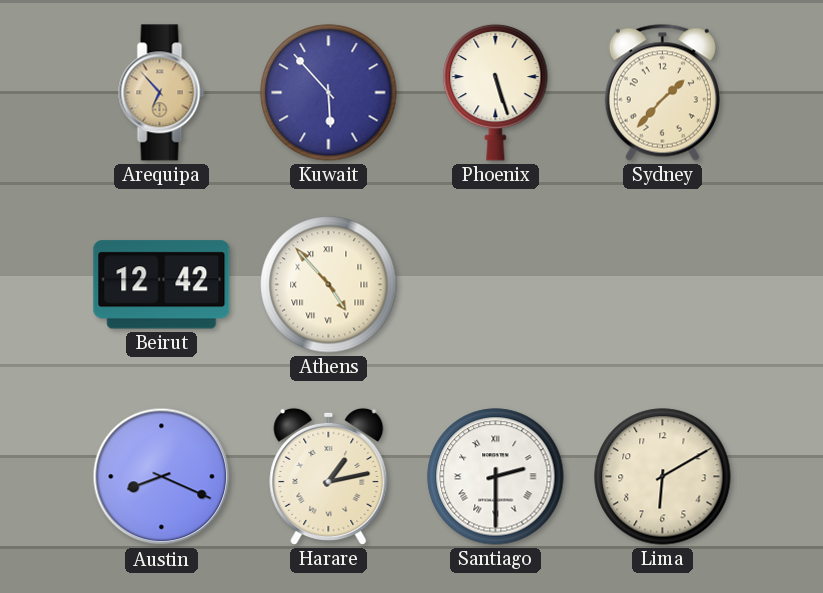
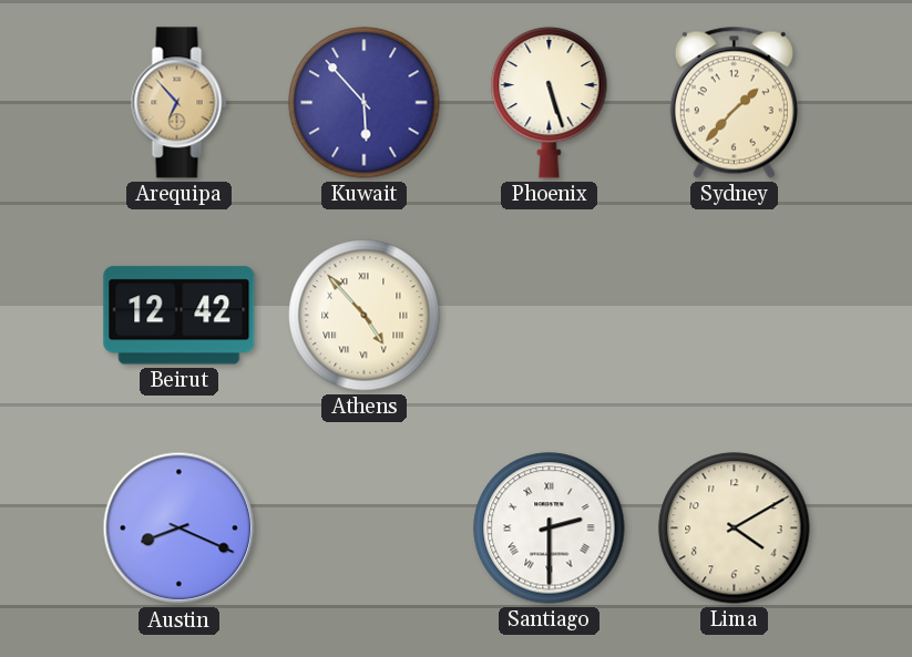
Harare: 1:13 -> none
Lima: 6:10 -> 4:10
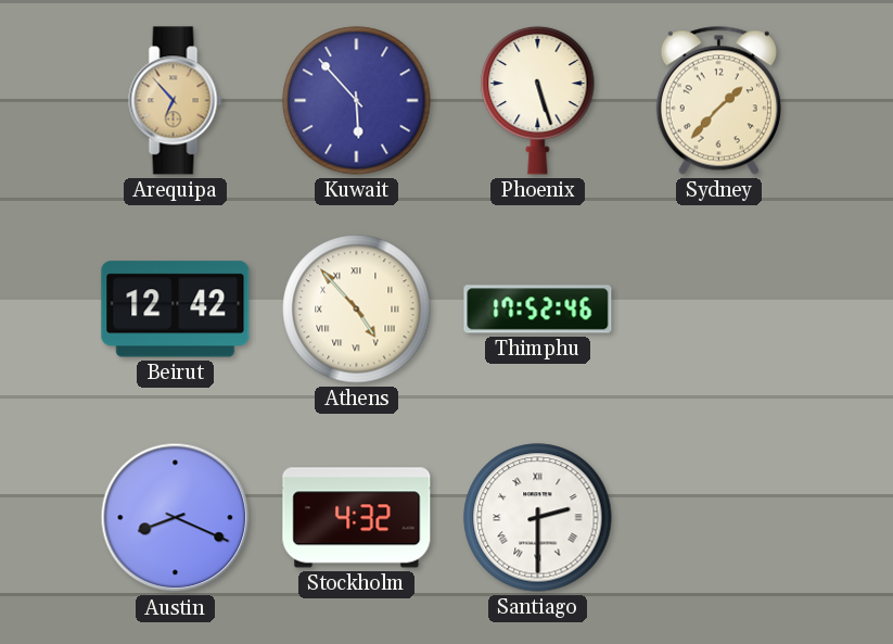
Thimphu: none -> 17:52
Stockholm: none -> 4:32
Lima: 4:10 -> none
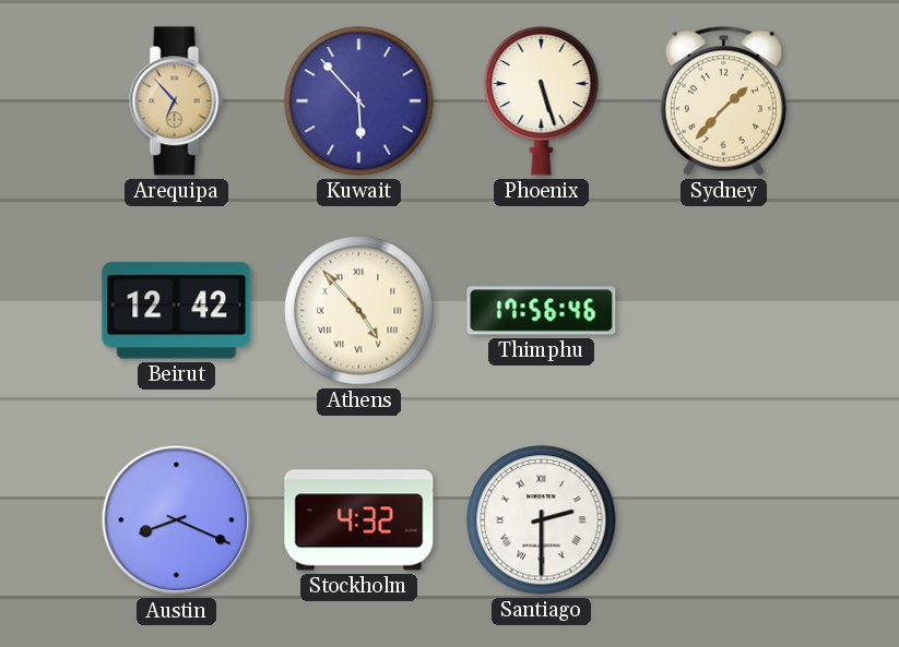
Thimphu: 17:52 -> 17:56
